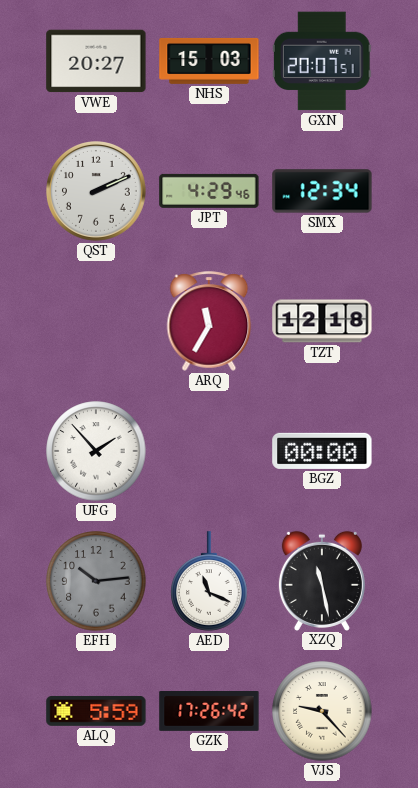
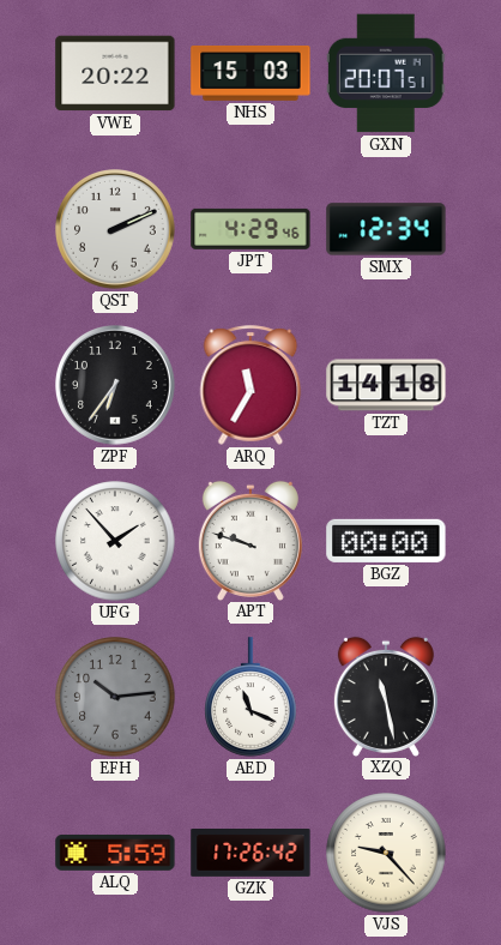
VWE: 20:27 -> 20:22
ZPF: none -> 6:36
TZT: 12:18 -> 14:18
APT: none -> 9:48
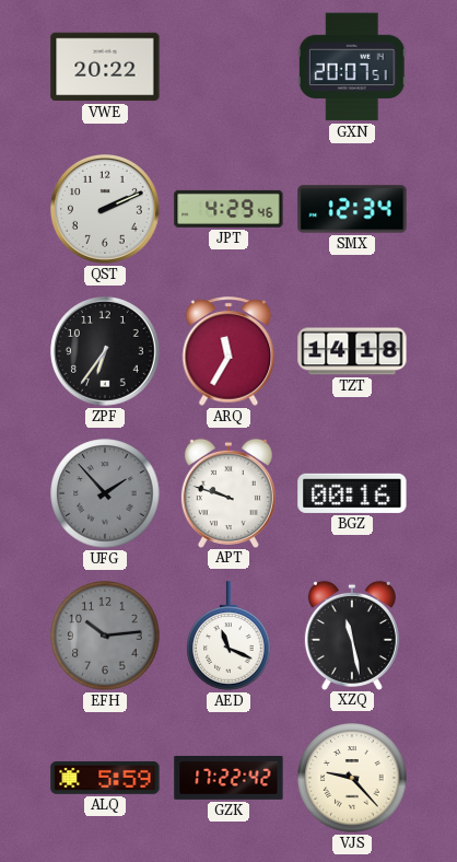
NHS: 15:03 -> none
UFG dial: white -> grey
BGZ: 00:00 -> 00:16
GZK: 17:26 -> 17:22
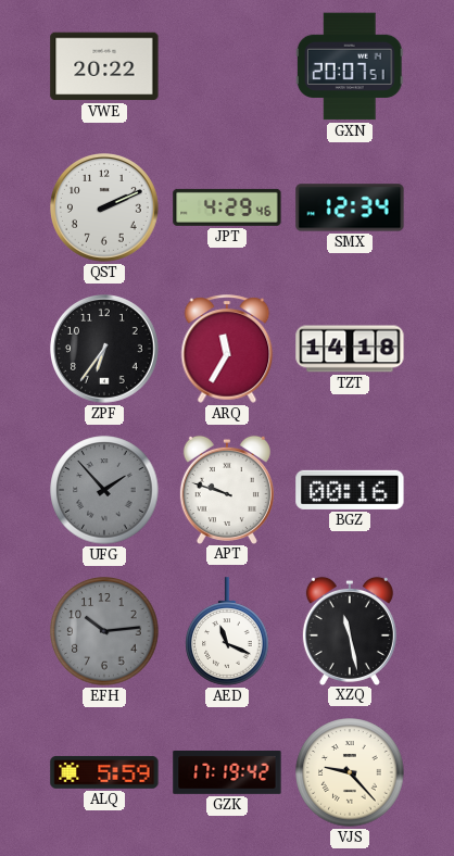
GZK: 17:22 -> 17:19
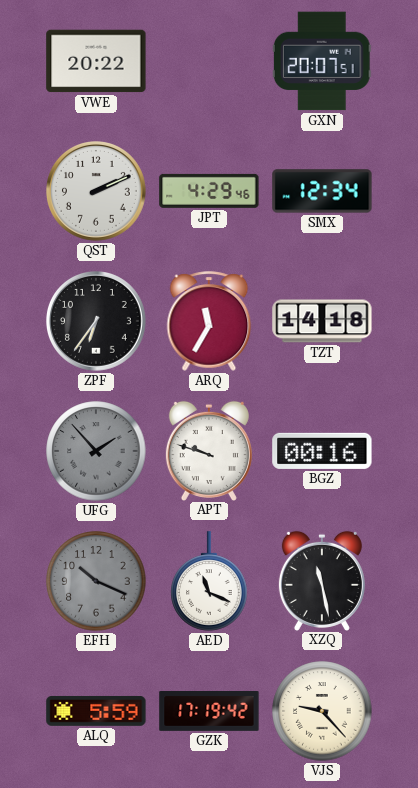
EFH: 10:14 -> 10:19
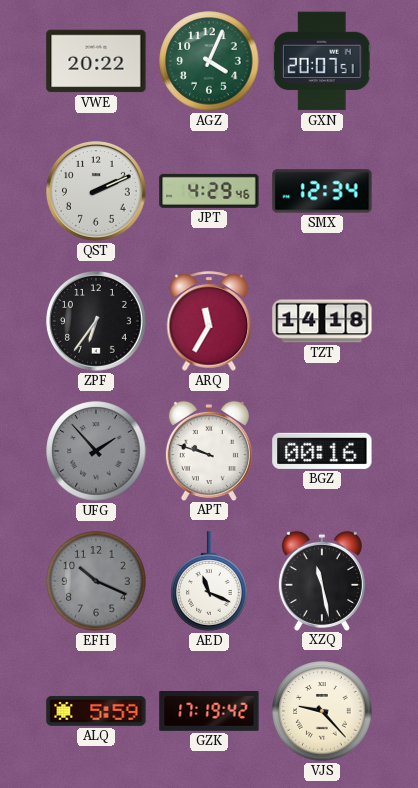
AGZ: none -> 4:04
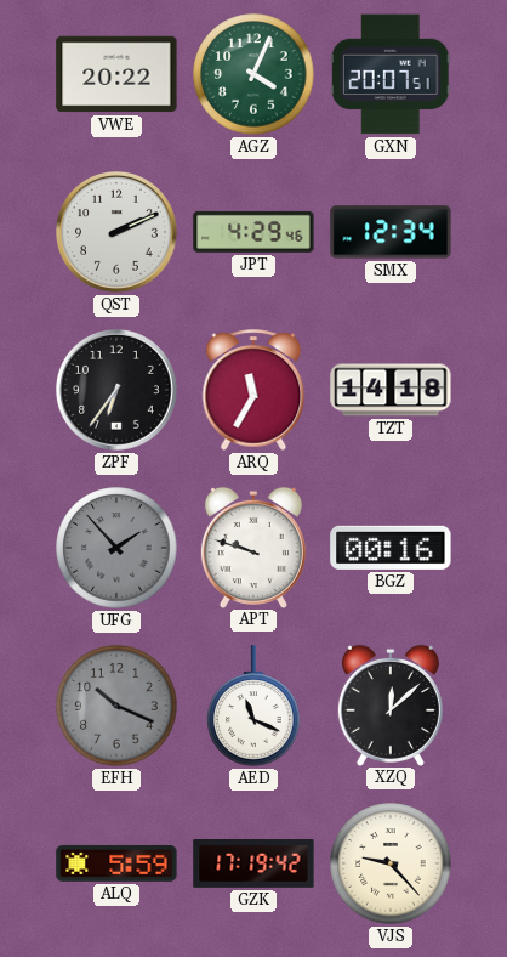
XZQ: 11:28 -> 12:08
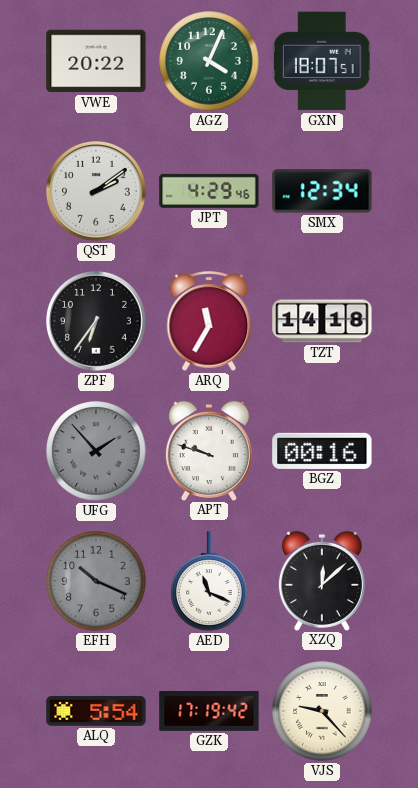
GXN: 20:07 -> 18:07
QST: 2:11 -> 2:09
ALQ: 5:59 -> 5:54
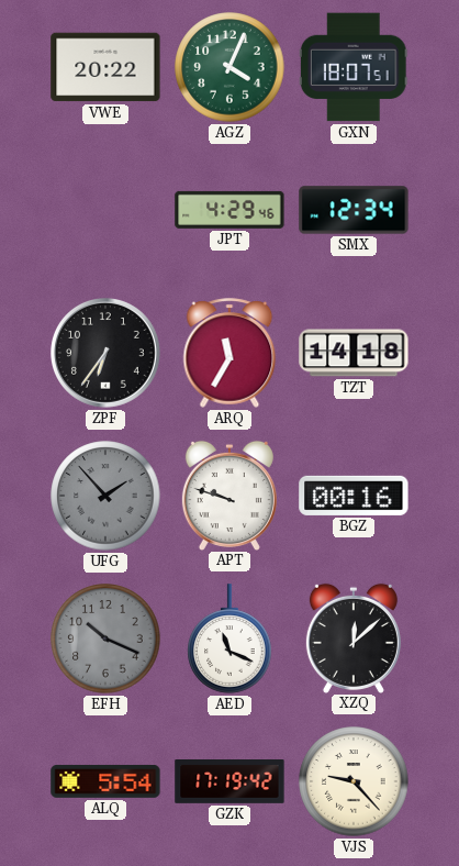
QST: 2:09 -> none
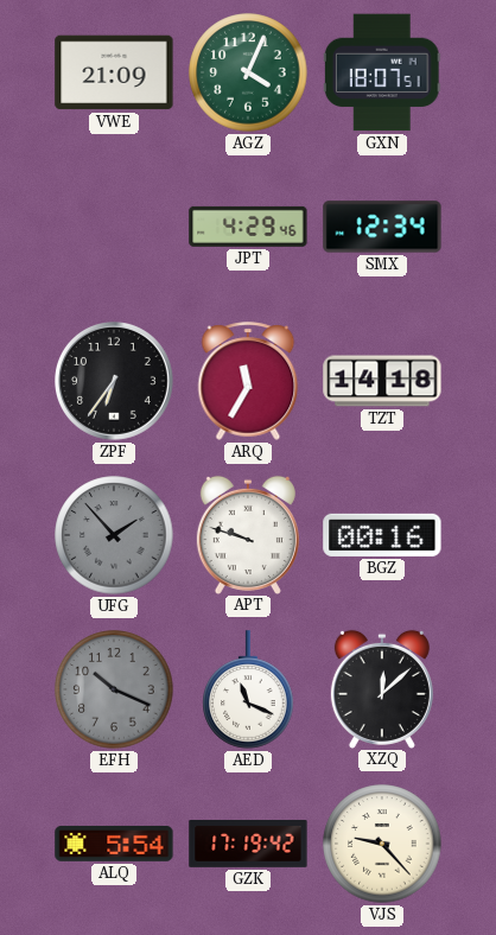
VWE: 20:22 -> 21:09
